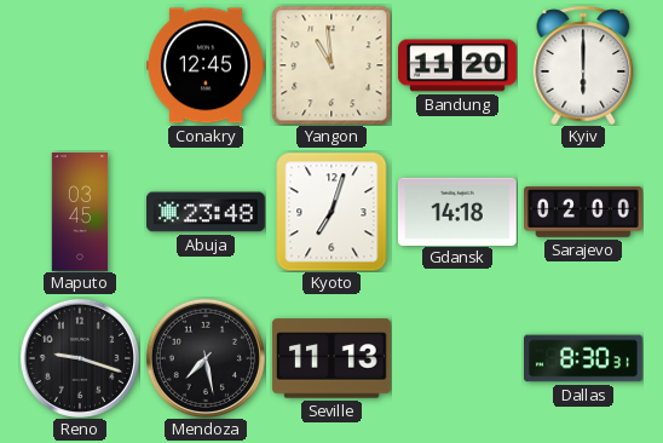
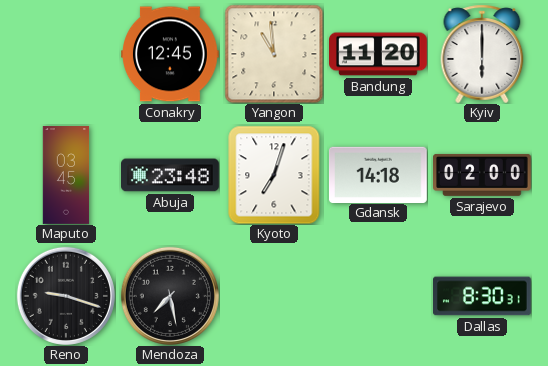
Seville: 11:13 -> none
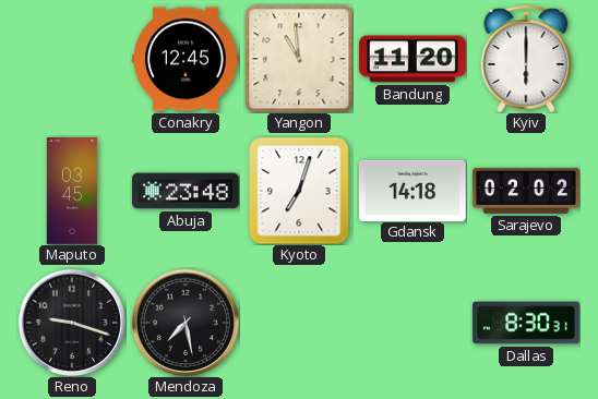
Sarajevo: 02:00 -> 02:02
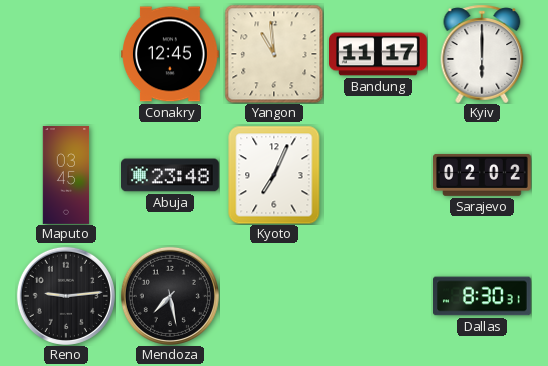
Bandung: 11:20 -> 11:17
Kyoto: 7:03 -> 7:04
Gdansk: 14:18 -> none
Reno: 9:18 -> 9:14
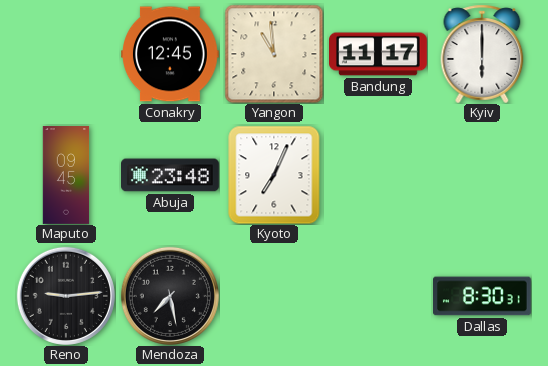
Maputo: 03:45 -> 09:45
Sarajevo: 02:02 -> none
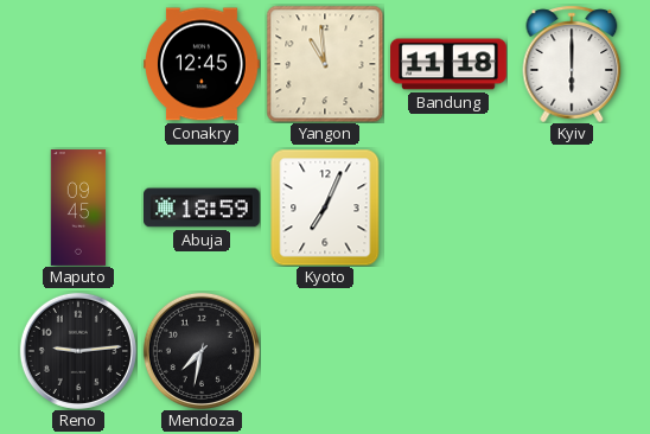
Bandung: 11:17 -> 11:18
Abuja: 23:48 -> 18:59
Mendoza: 7:28 -> 7:32
Dallas: 8:30 -> none
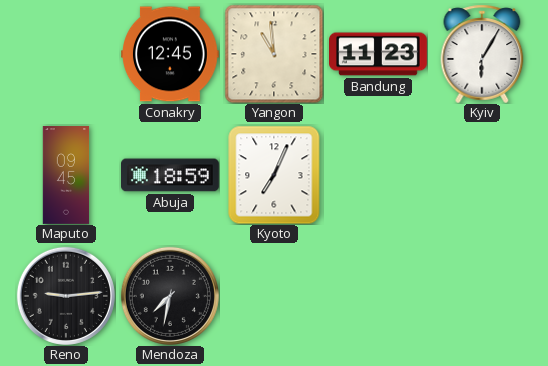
Bandung: 11:18 -> 11:23
Kyiv: 6:00 -> 6:05
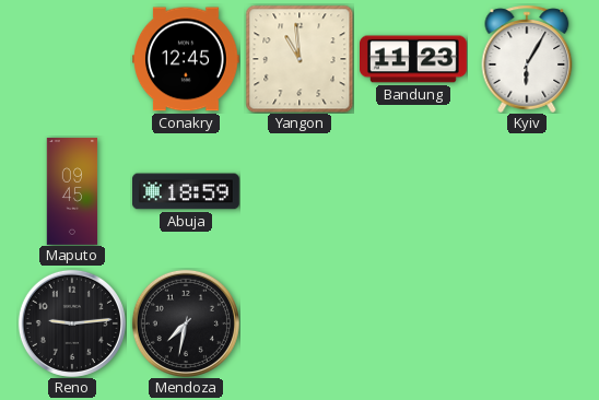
Kyoto: 7:04 -> none
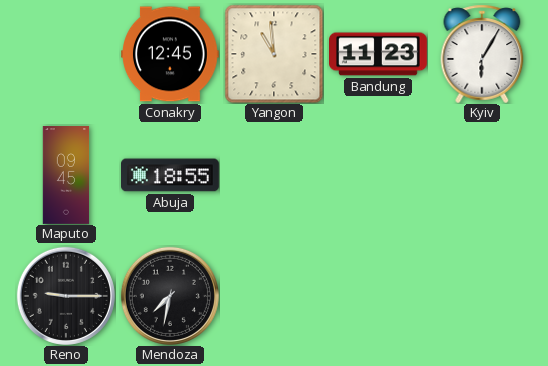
Abuja: 18:59 -> 18:55
Reno: 9:14 -> 9:15
